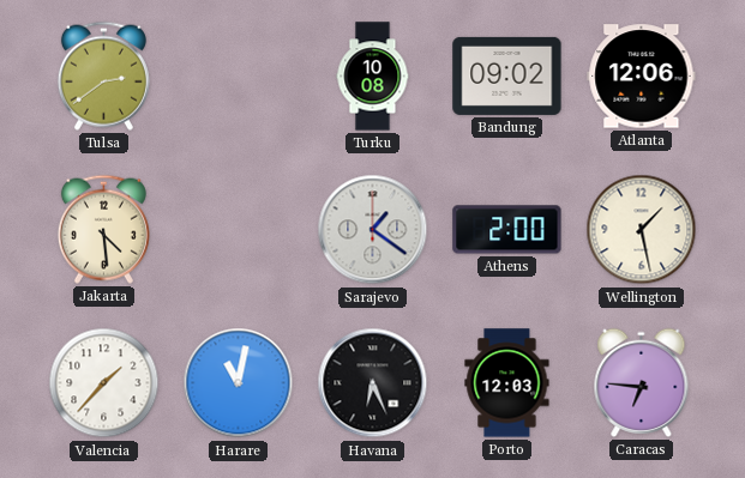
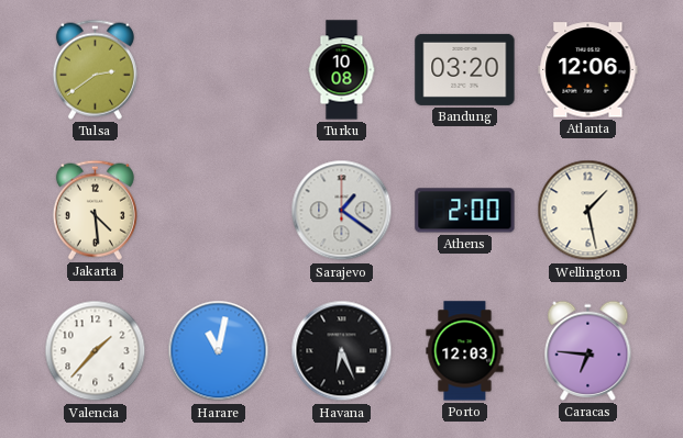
Bandung: 09:02 -> 03:20
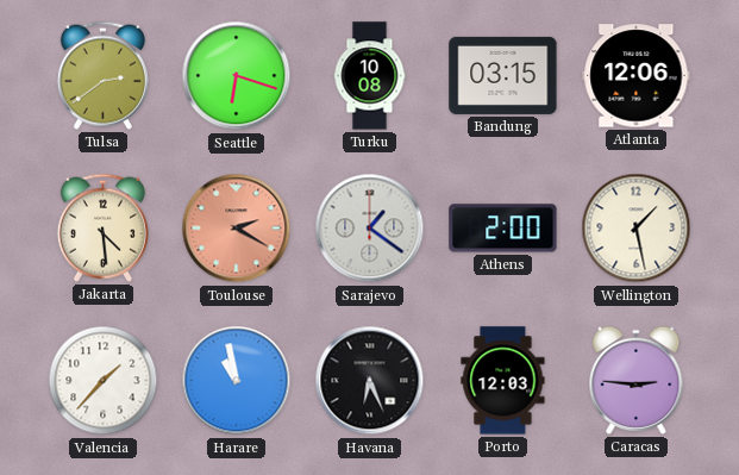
Seattle: none -> 6:18
Bandung: 03:20 -> 03:15
Toulouse: none -> 2:20
Harare: 11:02 -> 10:58
Caracas: 6:46 -> 2:46
